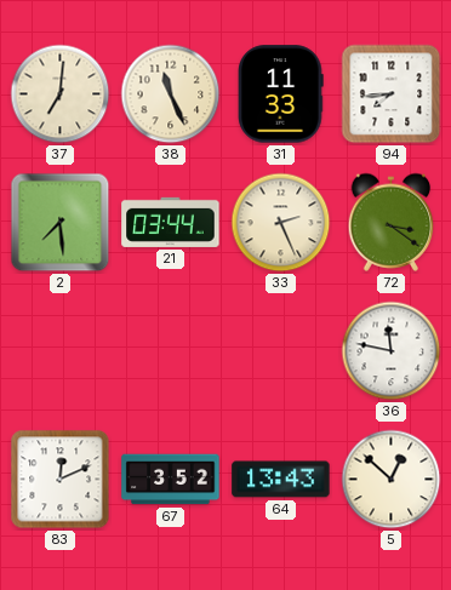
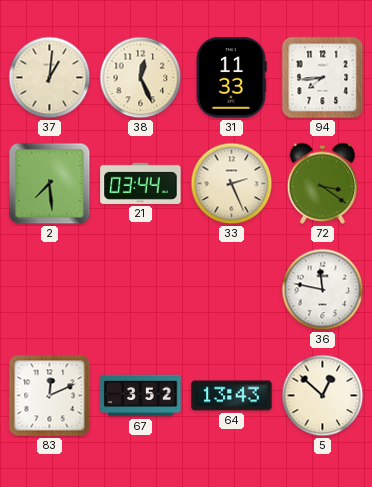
37: 7:01 -> 1:01
38: 11:26 -> 12:26
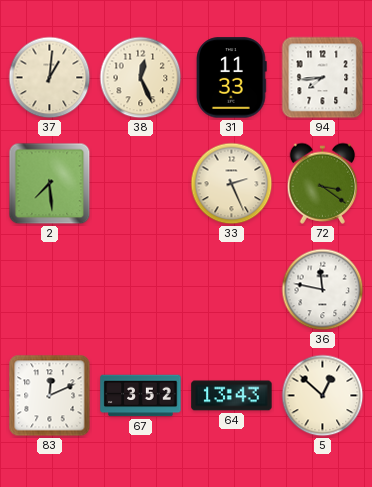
21: 03:44 -> none
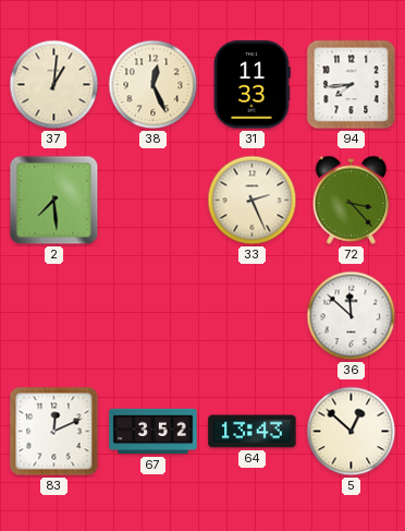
72: 3:21 -> 3:23
36: 11:47 -> 11:52
